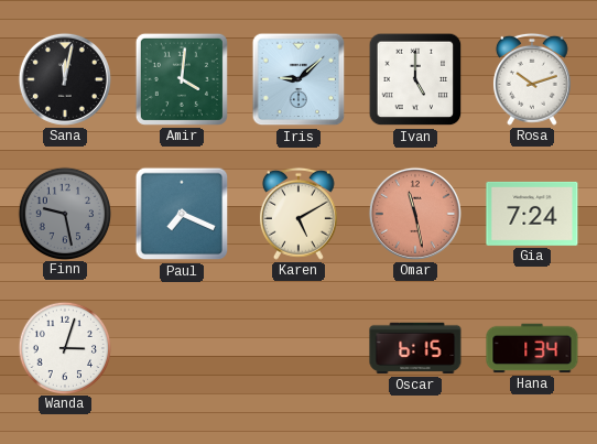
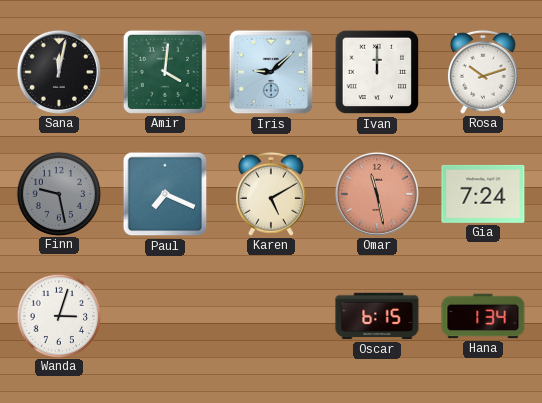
Ivan: 5:00 -> 12:00
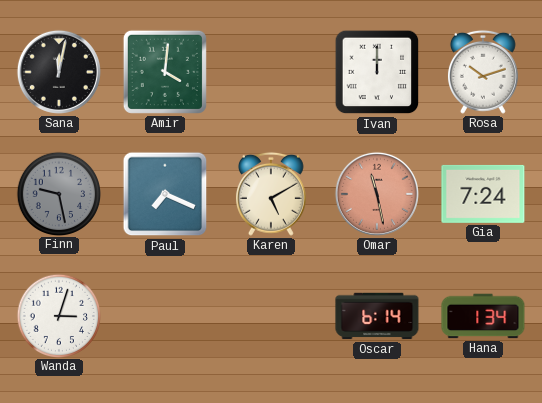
Iris: 9:08 -> none
Oscar: 6:15 -> 6:14
